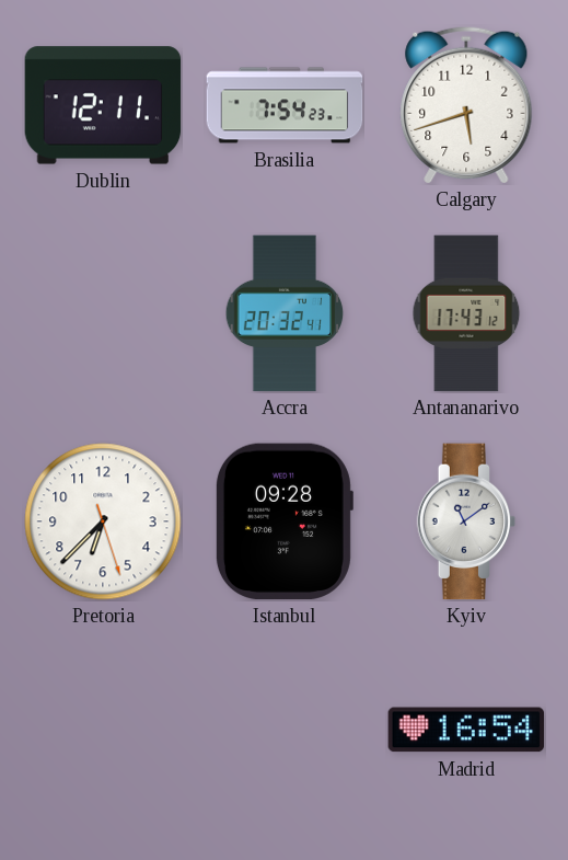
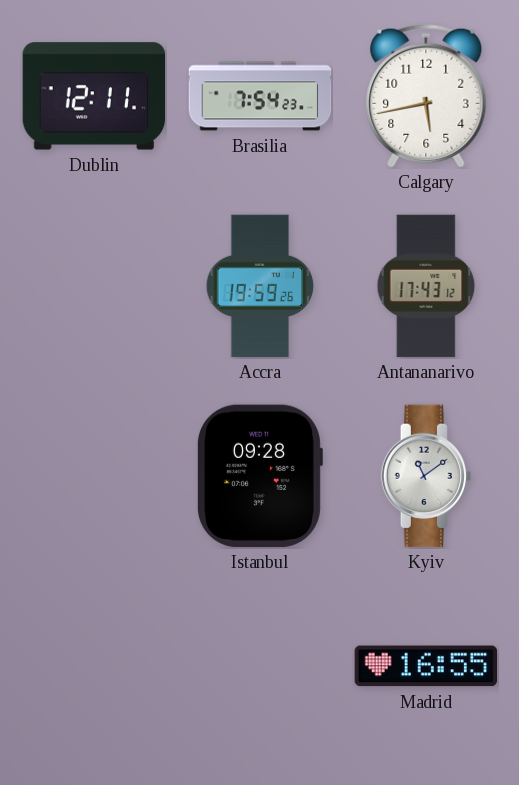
Calgary: 5:42 -> 5:43
Accra: 20:32 -> 19:59
Pretoria: 6:37 -> none
Madrid: 16:54 -> 16:55
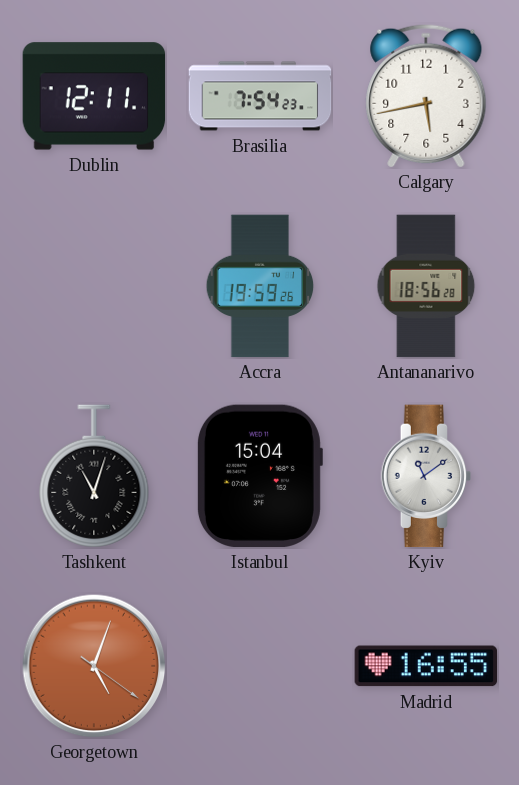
Antananarivo: 17:43 -> 18:56
Tashkent: none -> 11:03
Istanbul: 09:28 -> 15:04
Georgetown: none -> 5:03
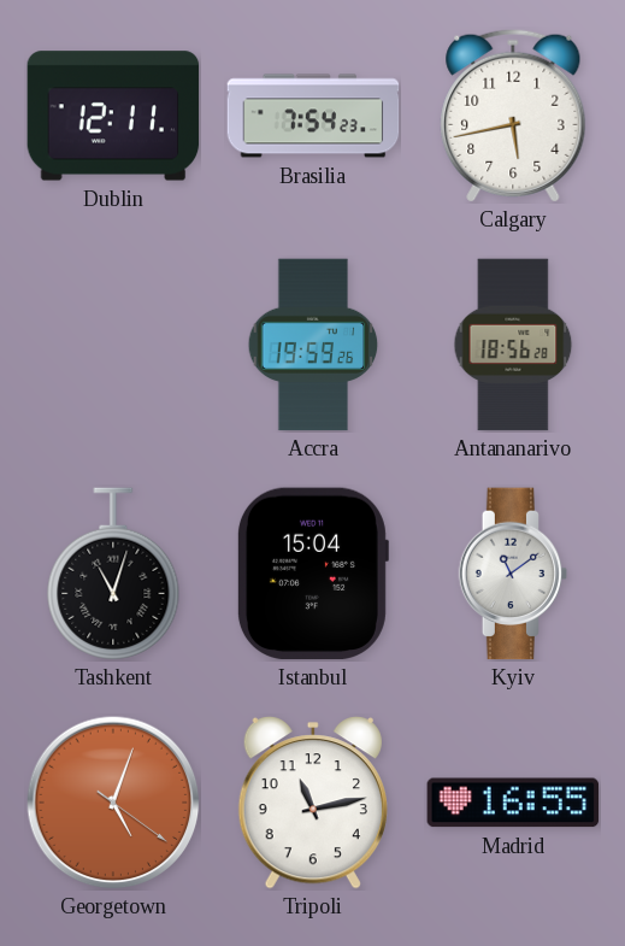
Tripoli: none -> 11:13
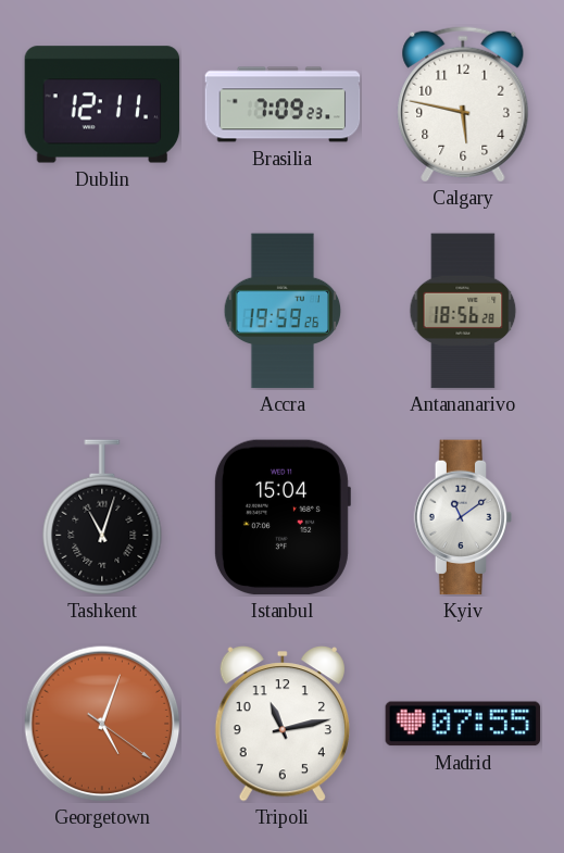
Brasilia: 7:54 -> 7:09
Calgary: 5:43 -> 5:47
Madrid: 16:55 -> 07:55
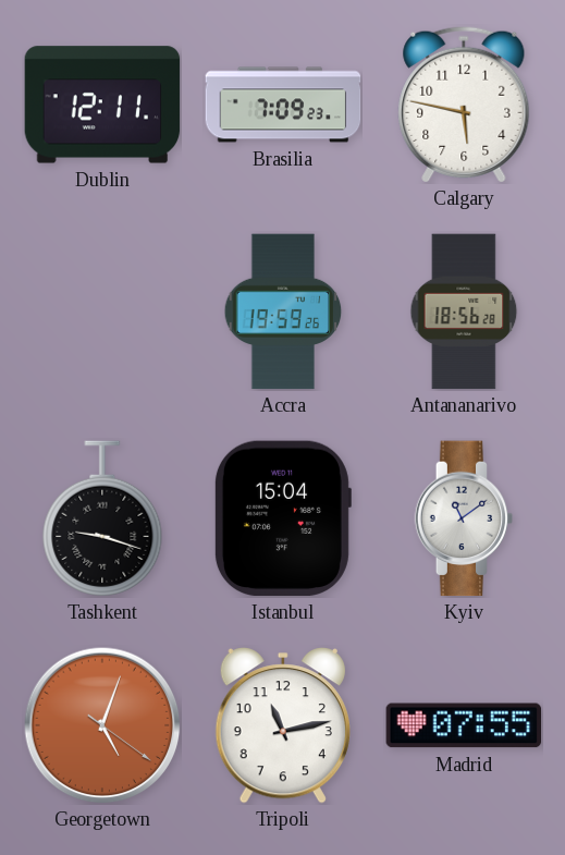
Tashkent: 11:03 -> 9:18
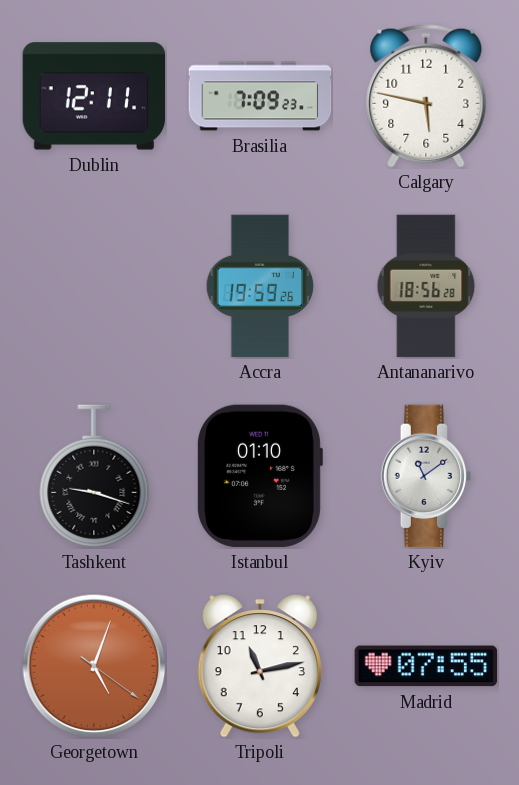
Istanbul: 15:04 -> 01:10
